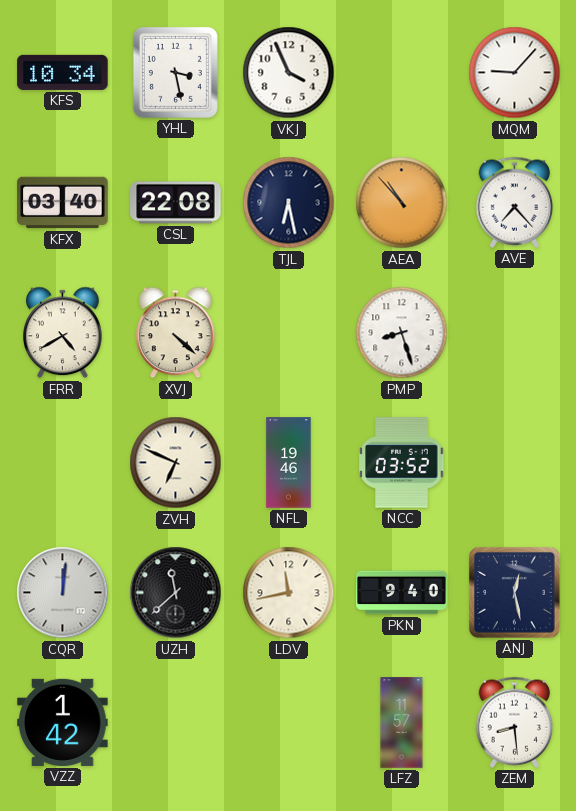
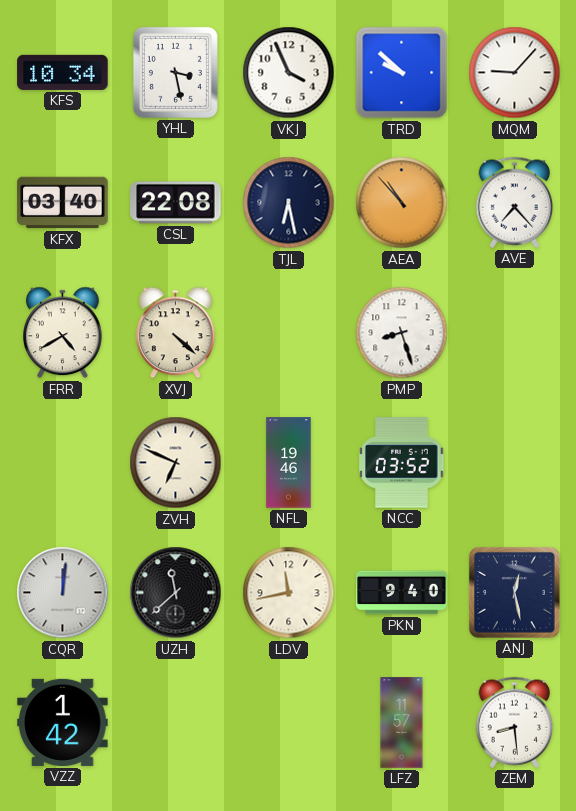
TRD: none -> 9:52
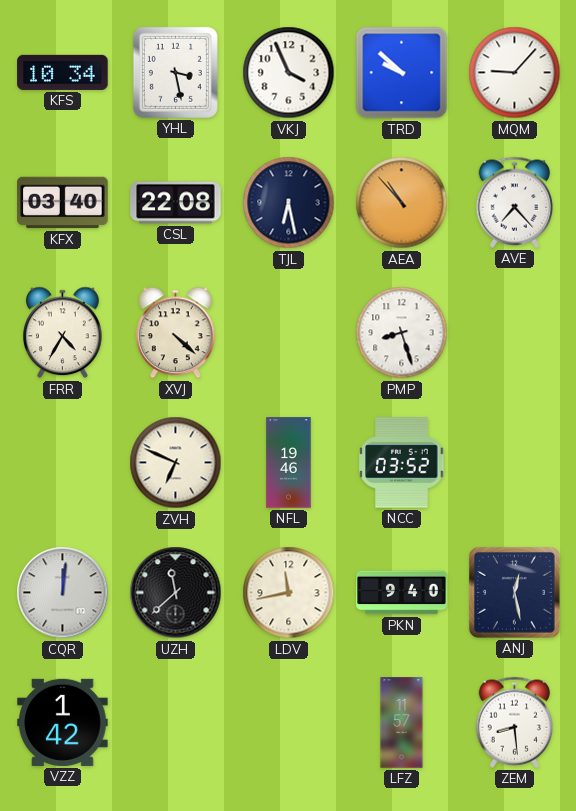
FRR: 4:40 -> 4:35
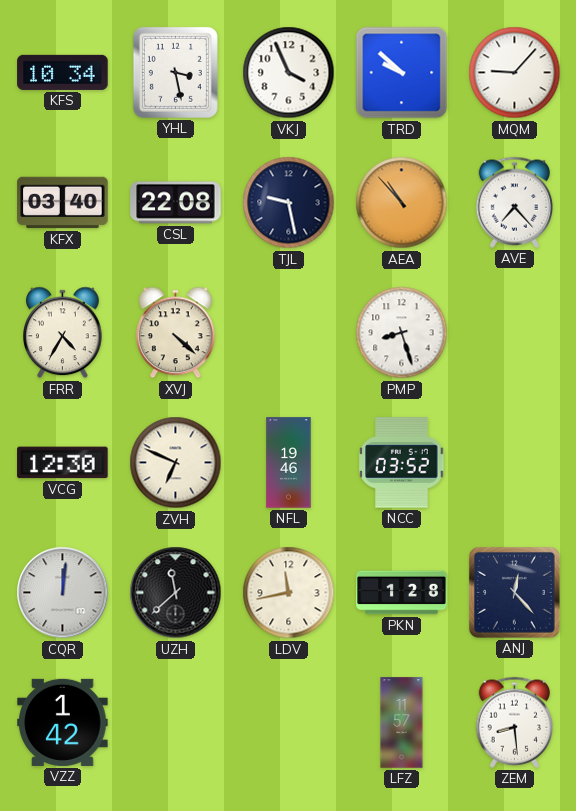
TJL: 6:28 -> 9:28
VCG: none -> 12:30
PKN: 9:40 -> 1:28
ANJ: 12:28 -> 12:23
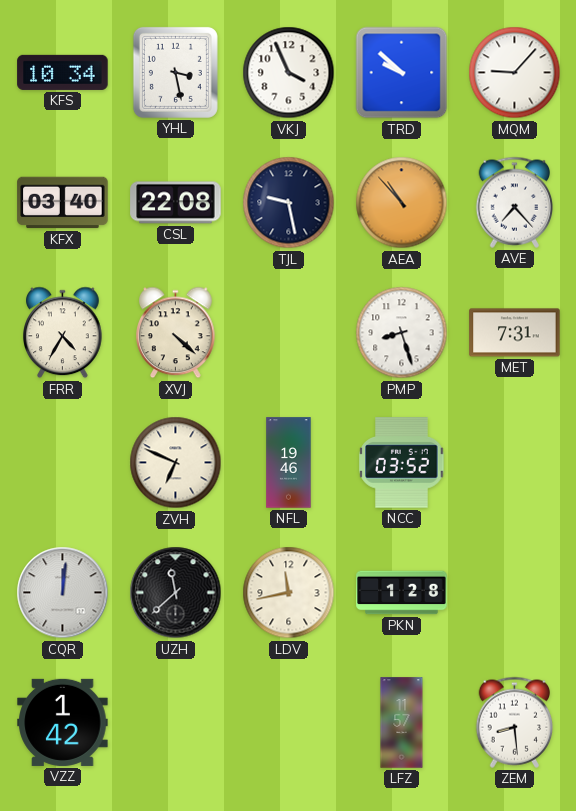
MET: none -> 7:31
VCG: 12:30 -> none
ANJ: 12:23 -> none
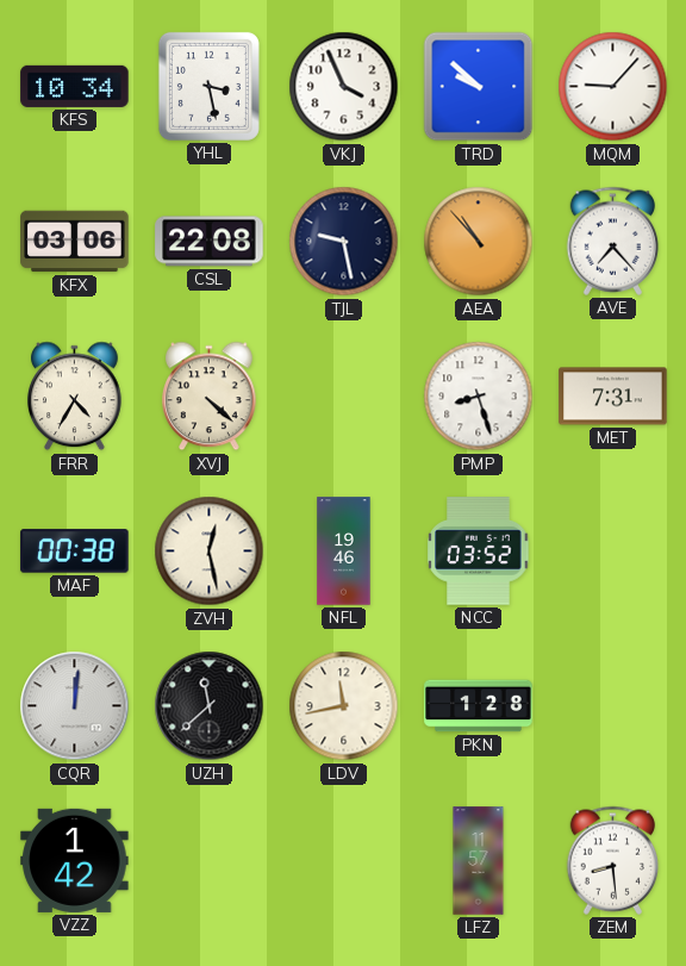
KFX: 03:40 -> 03:06
MAF: none -> 00:38
ZVH: 6:49 -> 12:28
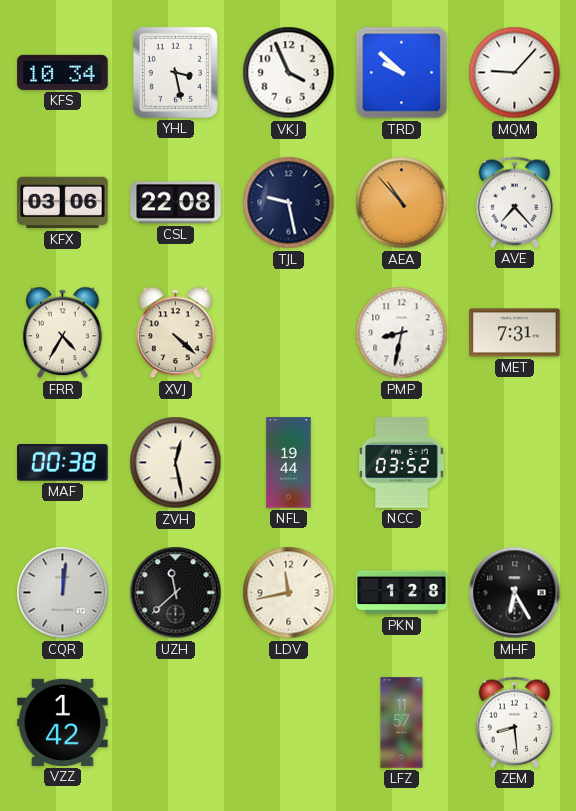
PMP: 8:27 -> 8:32
NFL: 19:46 -> 19:44
MHF: none -> 6:25
